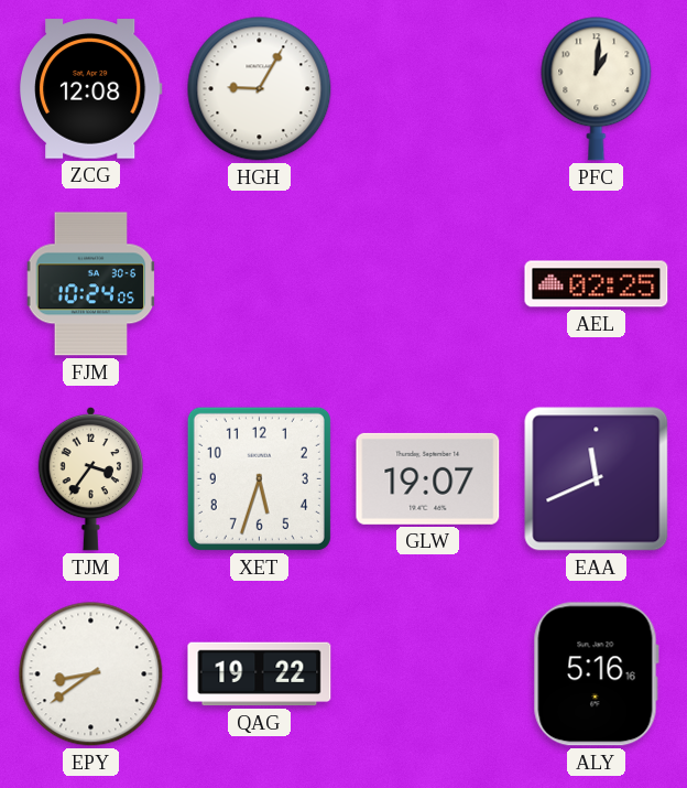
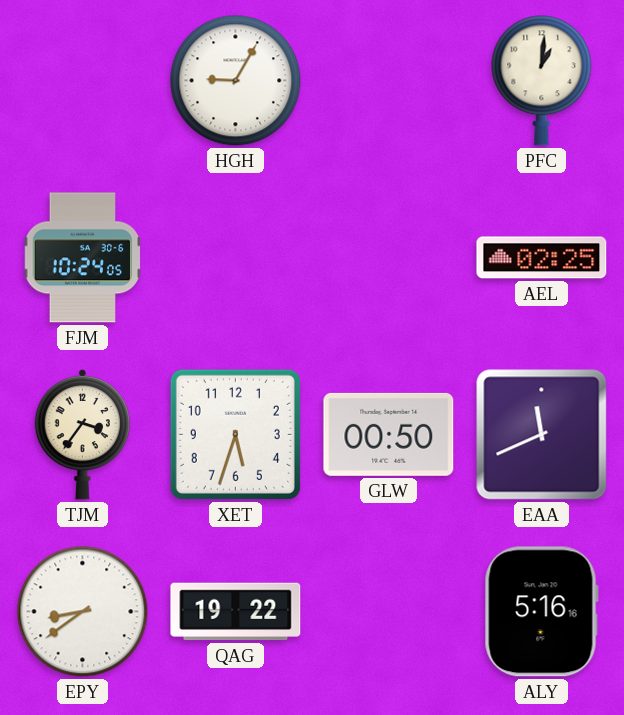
ZCG: 12:08 -> none
GLW: 19:07 -> 00:50
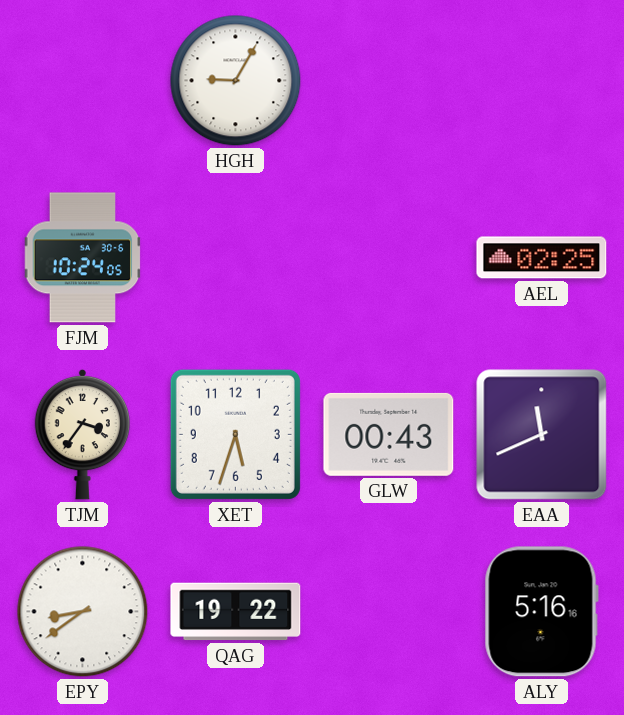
PFC: 1:01 -> none
GLW: 00:50 -> 00:43
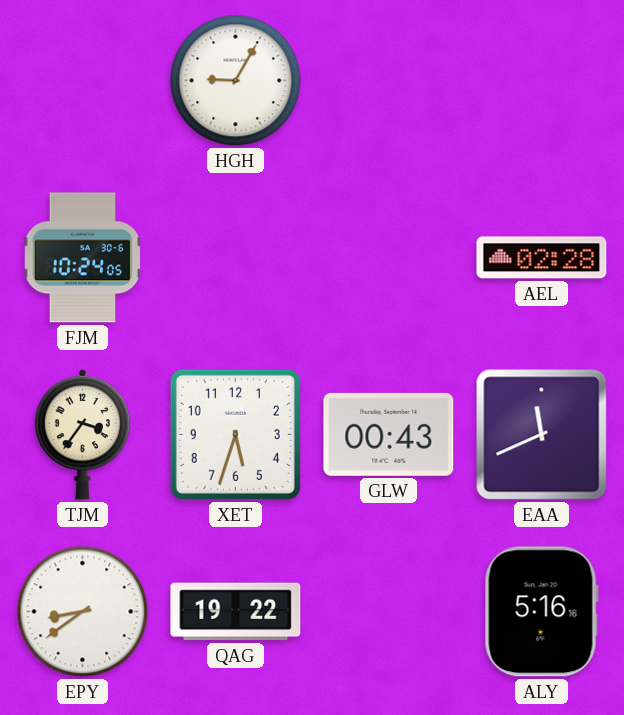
AEL: 02:25 -> 02:28
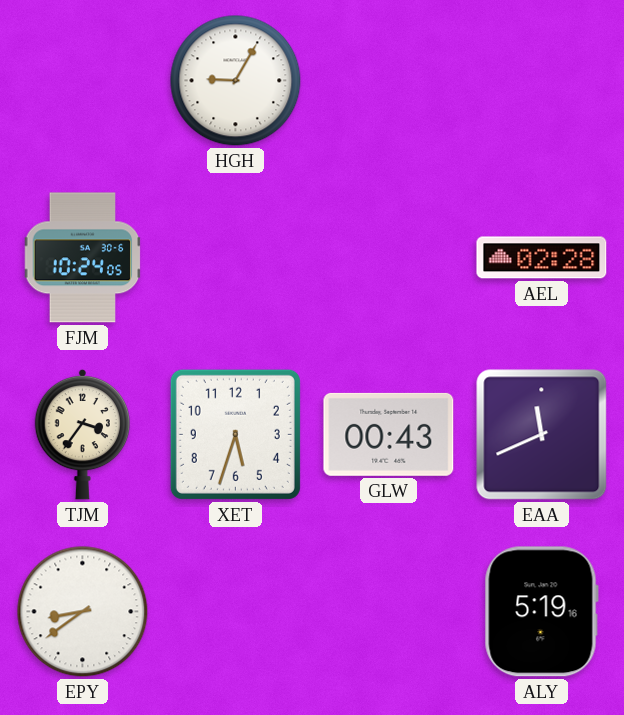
QAG: 19:22 -> none
ALY: 5:16 -> 5:19
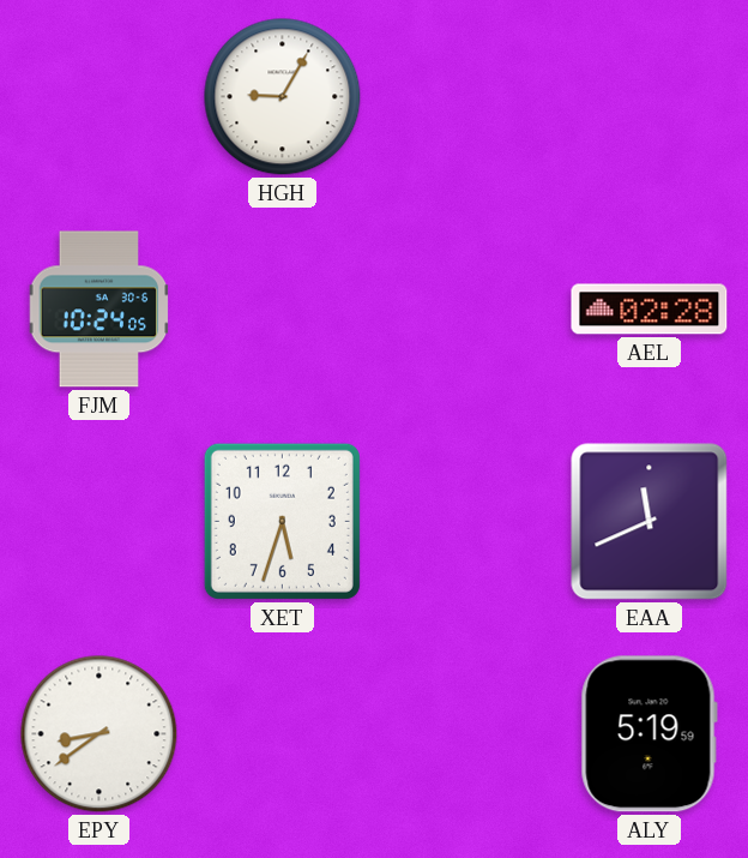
TJM: 3:36 -> none
GLW: 00:43 -> none
ALY: 5:19:16 -> 5:19:59
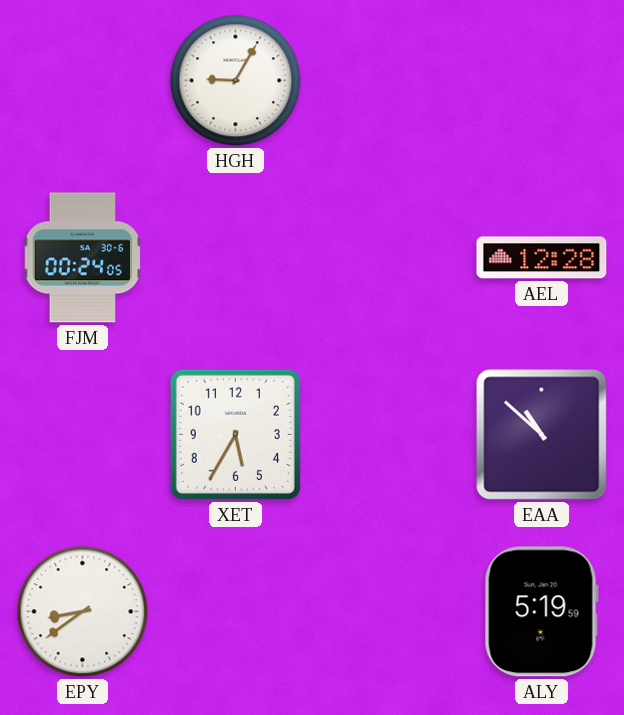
FJM: 10:24 -> 00:24
AEL: 02:28 -> 12:28
XET: 5:33 -> 5:35
EAA: 11:41 -> 10:52
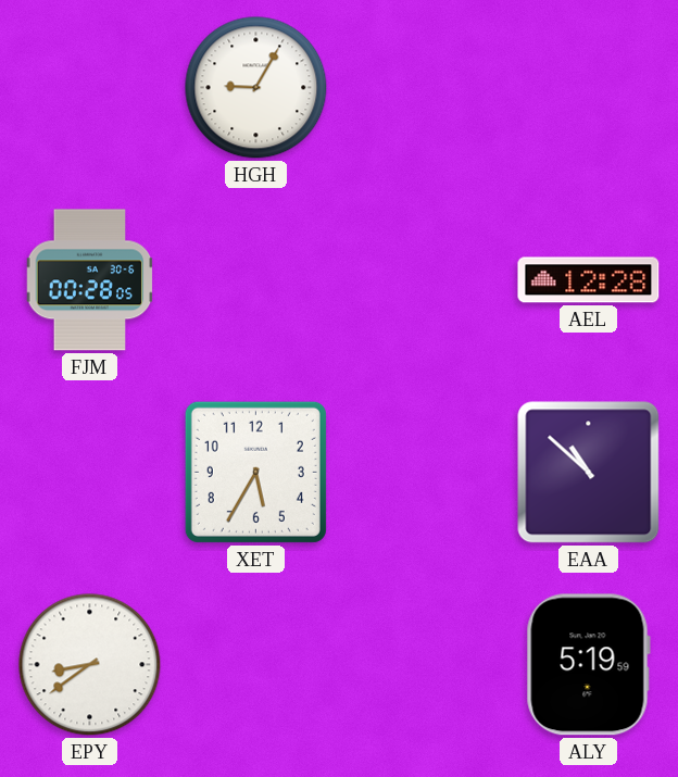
FJM: 00:24 -> 00:28
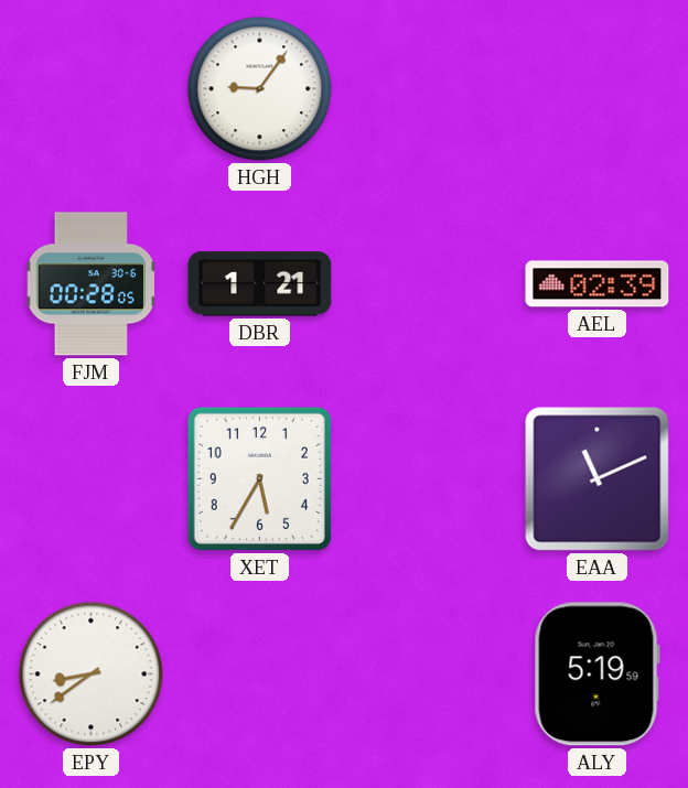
HGH: 9:05 -> 9:06
DBR: none -> 1:21
AEL: 12:28 -> 02:39
EAA: 10:52 -> 11:11
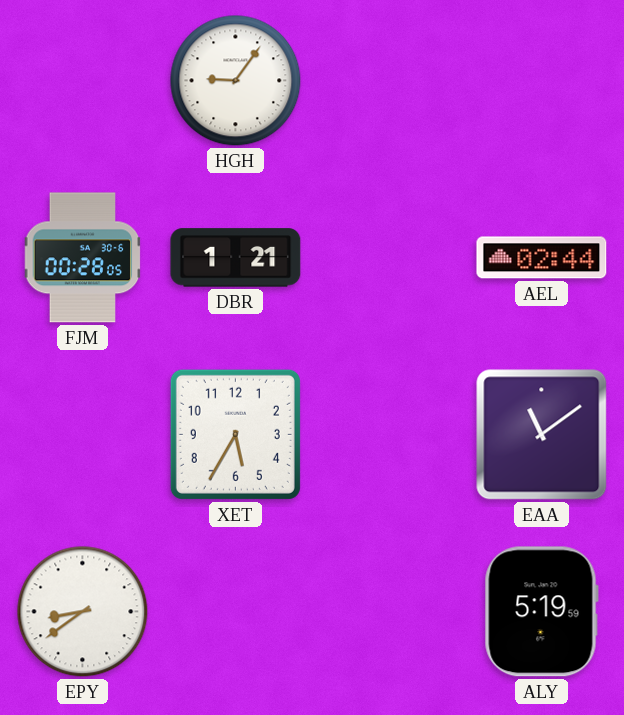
AEL: 02:39 -> 02:44
EAA: 11:11 -> 11:09
